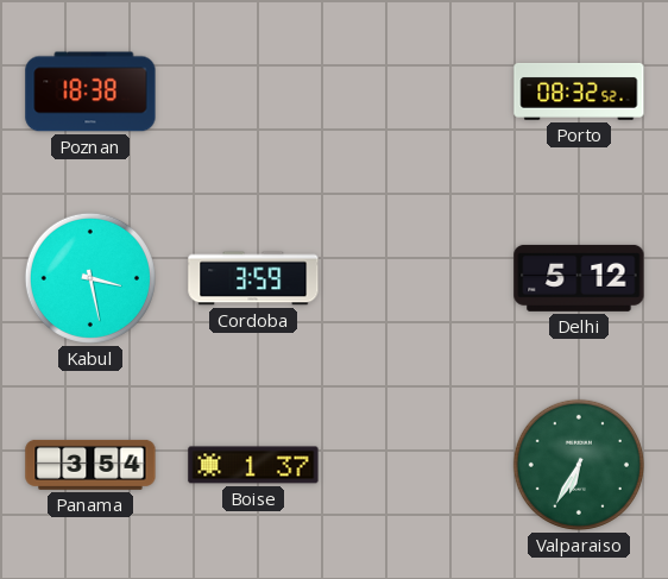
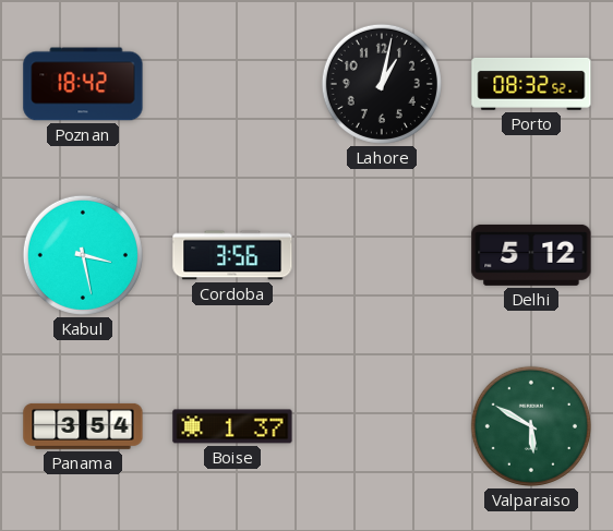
Poznan: 18:38 -> 18:42
Lahore: none -> 1:02
Cordoba: 3:59 -> 3:56
Valparaiso: 6:35 -> 5:50
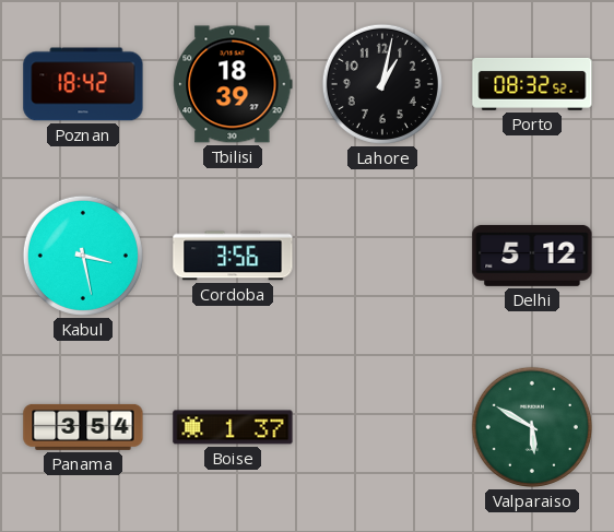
Tbilisi: none -> 18:39
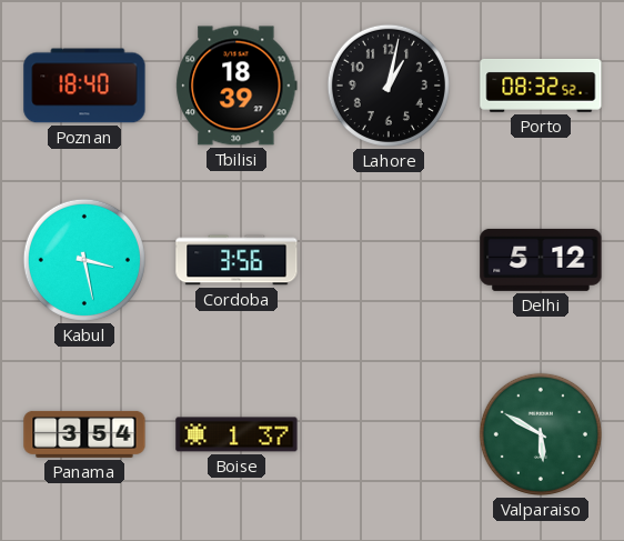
Poznan: 18:42 -> 18:40
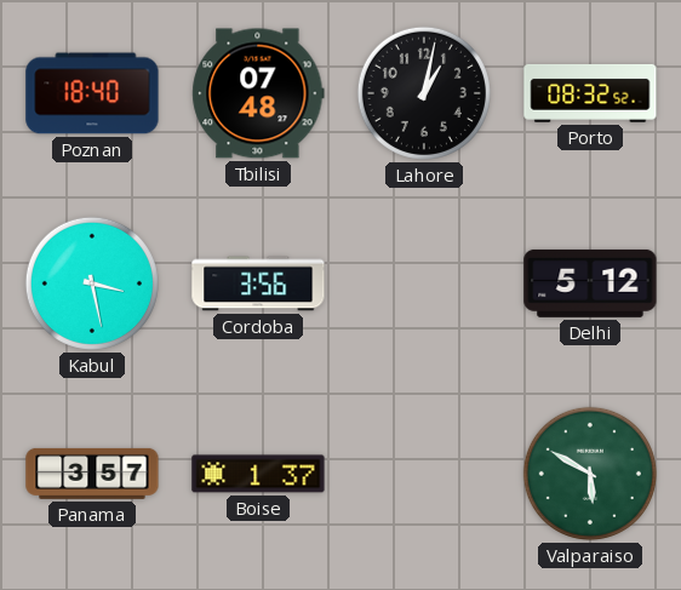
Tbilisi: 18:39 -> 07:48
Panama: 3:54 -> 3:57
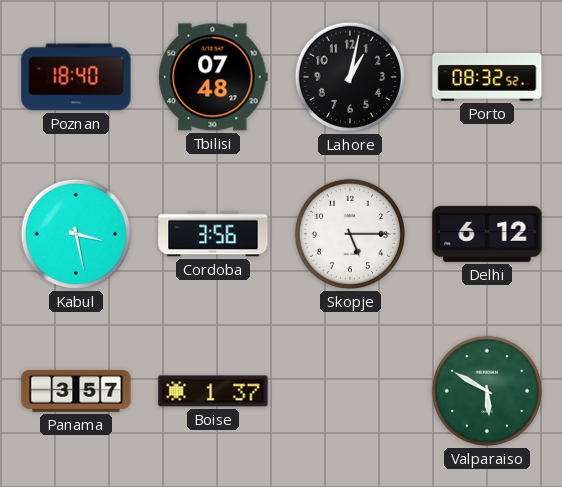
Skopje: none -> 5:15
Delhi: 5:12 -> 6:12
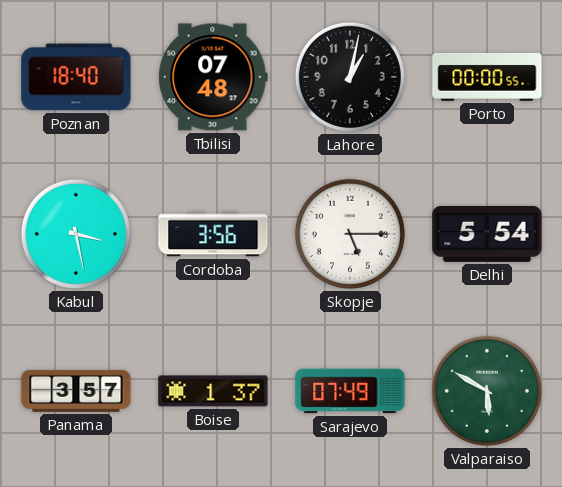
Porto: 08:32 -> 00:00
Delhi: 6:12 -> 5:54
Sarajevo: none -> 07:49
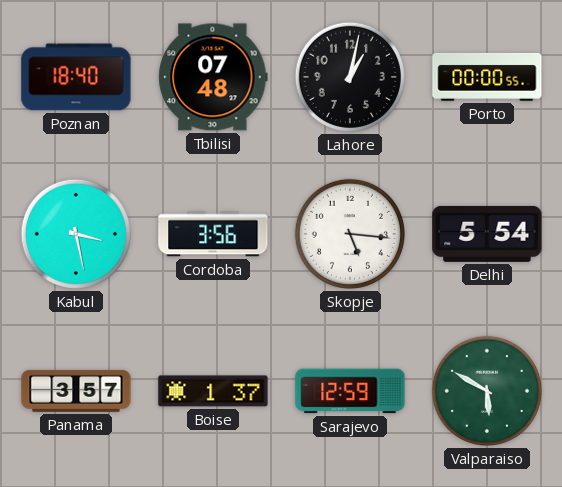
Skopje: 5:15 -> 5:16
Sarajevo: 07:49 -> 12:59
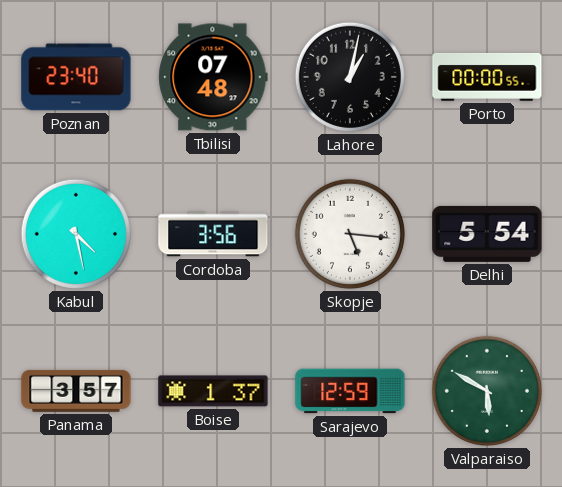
Poznan: 18:40 -> 23:40
Kabul: 3:28 -> 4:28
